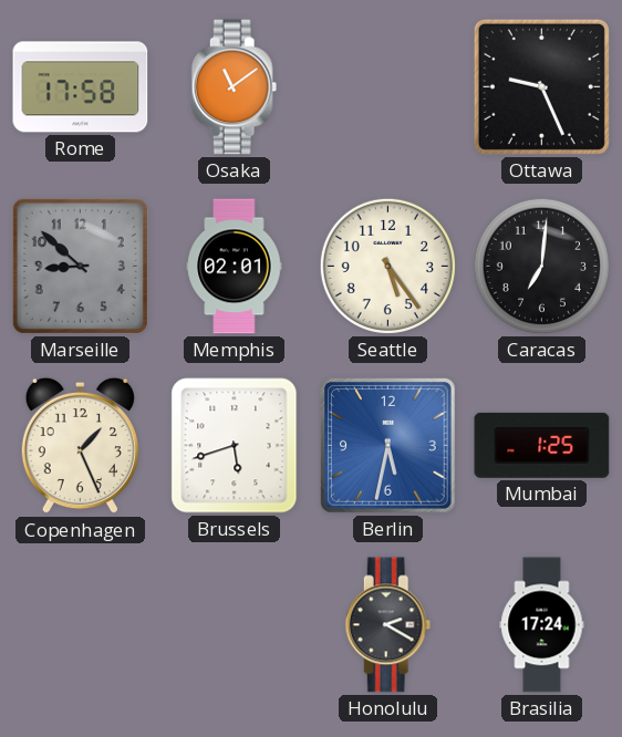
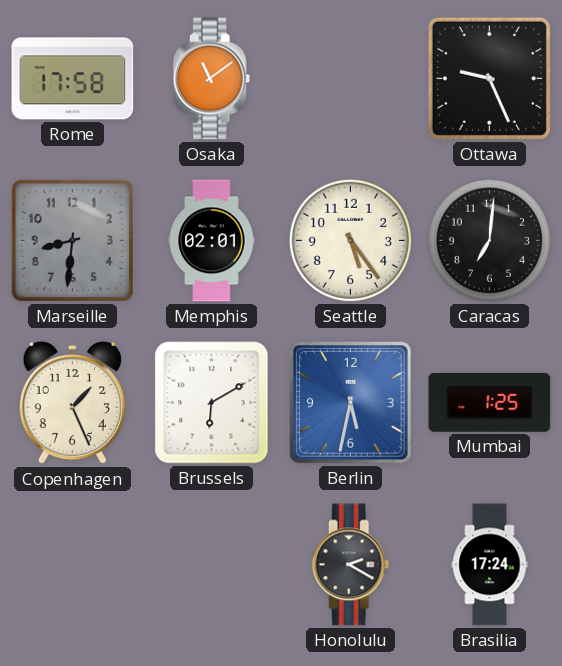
Marseille: 8:52 -> 8:31
Brussels: 5:42 -> 6:10
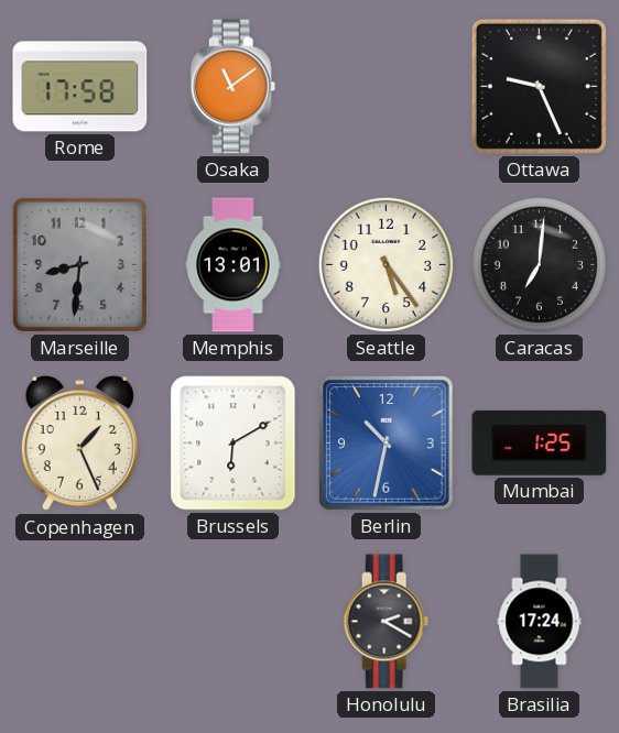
Memphis: 02:01 -> 13:01
Berlin: 5:32 -> 10:32
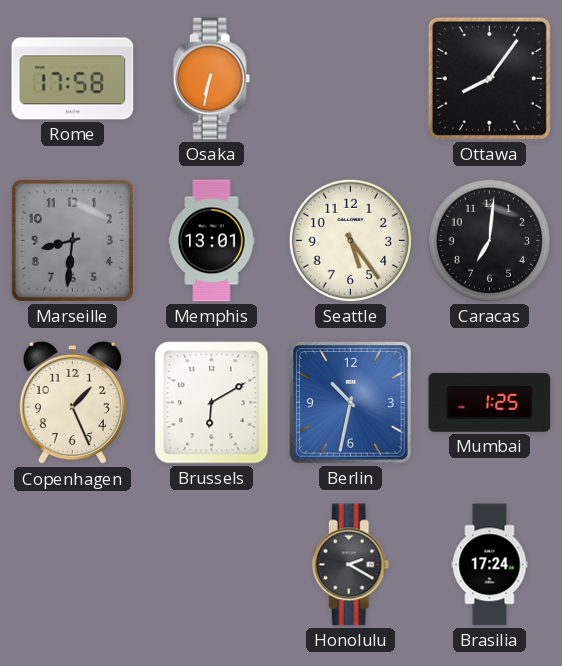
Osaka: 11:09 -> 6:32
Ottawa: 9:26 -> 8:06
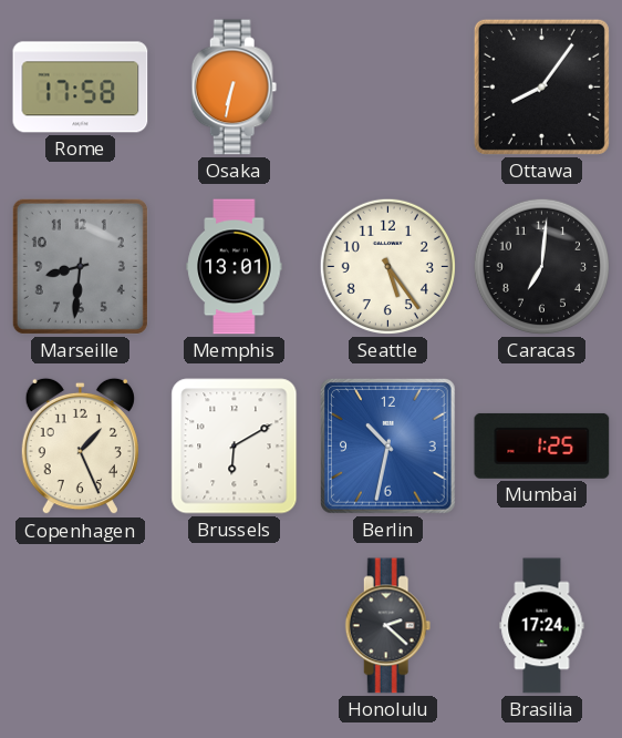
Honolulu: 2:20 -> 2:22
